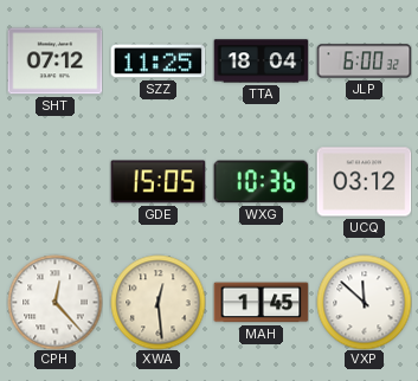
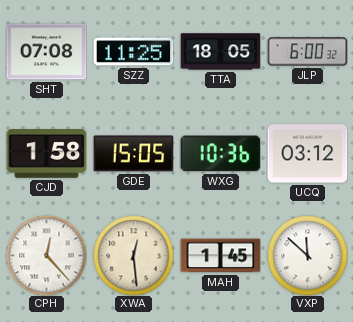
SHT: 07:12 -> 07:08
TTA: 18:04 -> 18:05
CJD: none -> 1:58
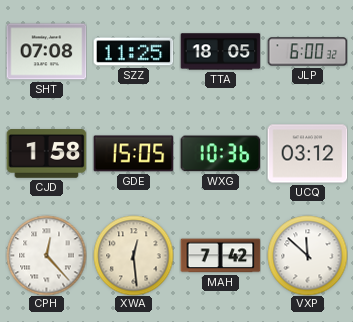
MAH: 1:45 -> 7:42
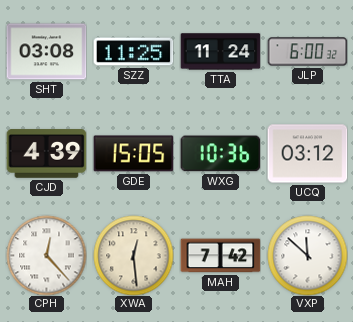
SHT: 07:08 -> 03:08
TTA: 18:05 -> 11:24
CJD: 1:58 -> 4:39
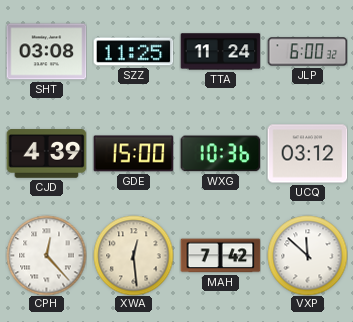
GDE: 15:05 -> 15:00
